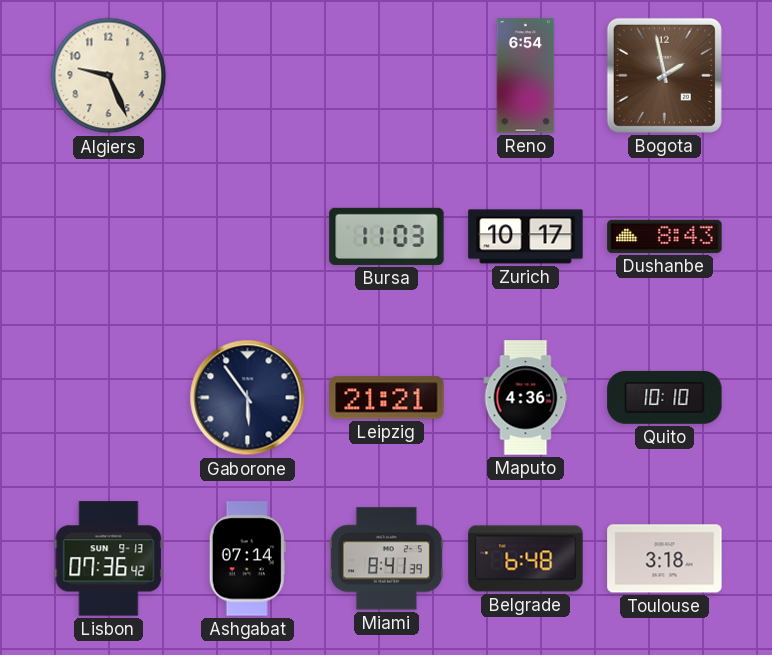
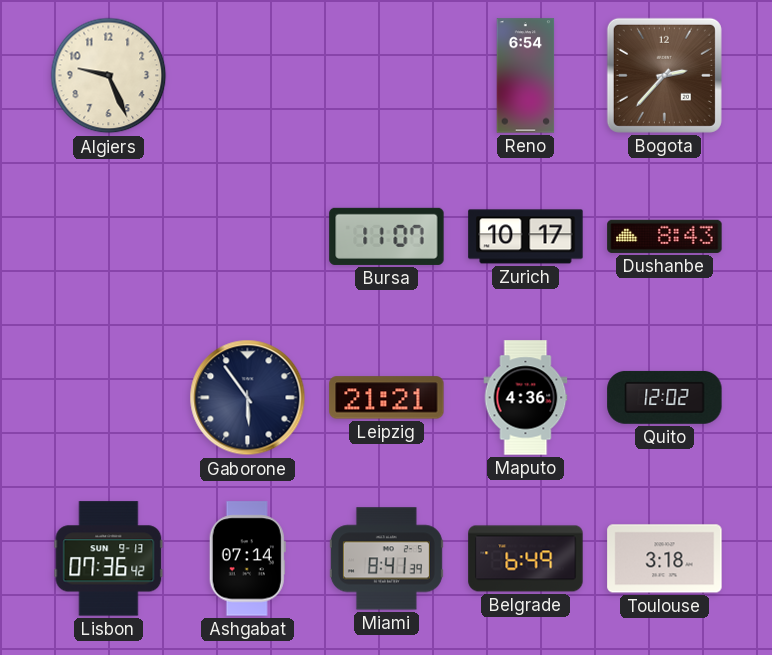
Bogota: 1:58 -> 2:37
Bursa: 11:03 -> 11:07
Quito: 10:10 -> 12:02
Belgrade: 6:48 -> 6:49
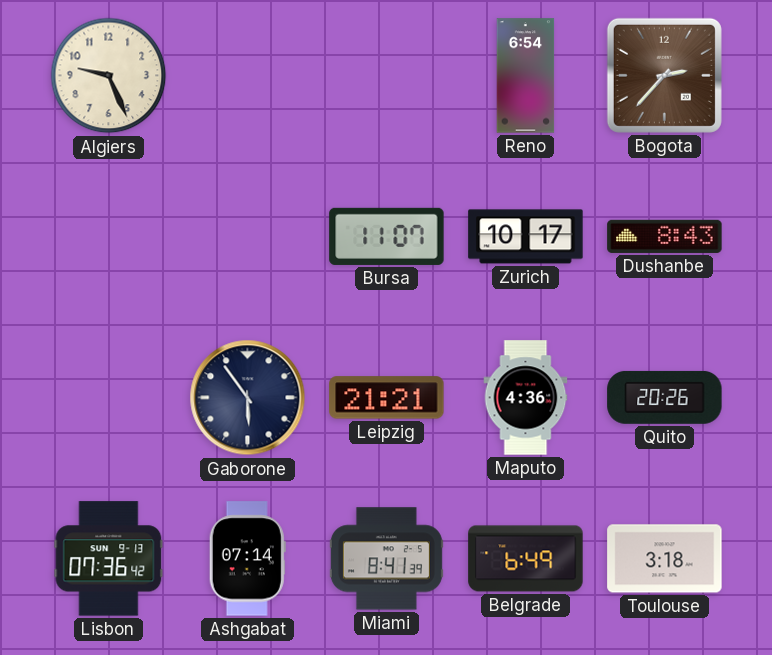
Quito: 12:02 -> 20:26
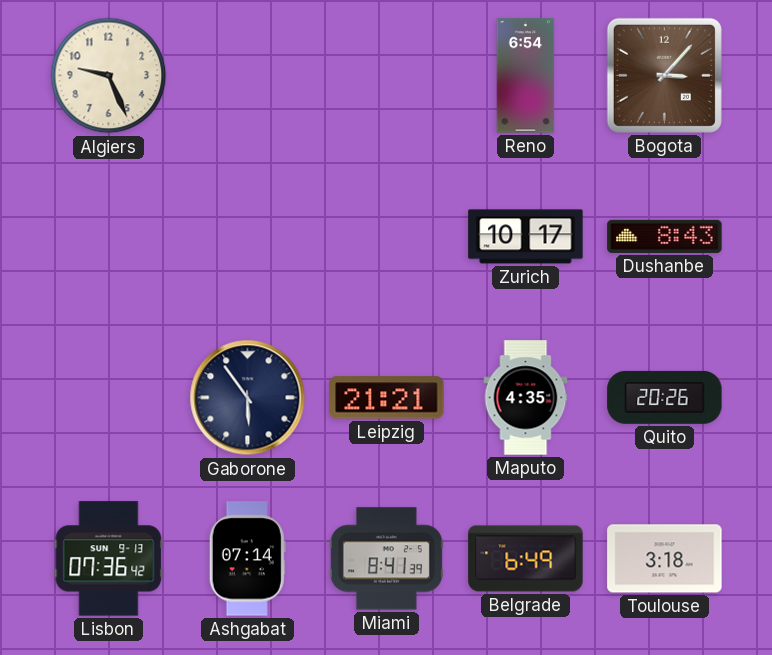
Bogota: 2:37 -> 3:07
Bursa: 11:07 -> none
Maputo: 4:36 -> 4:35
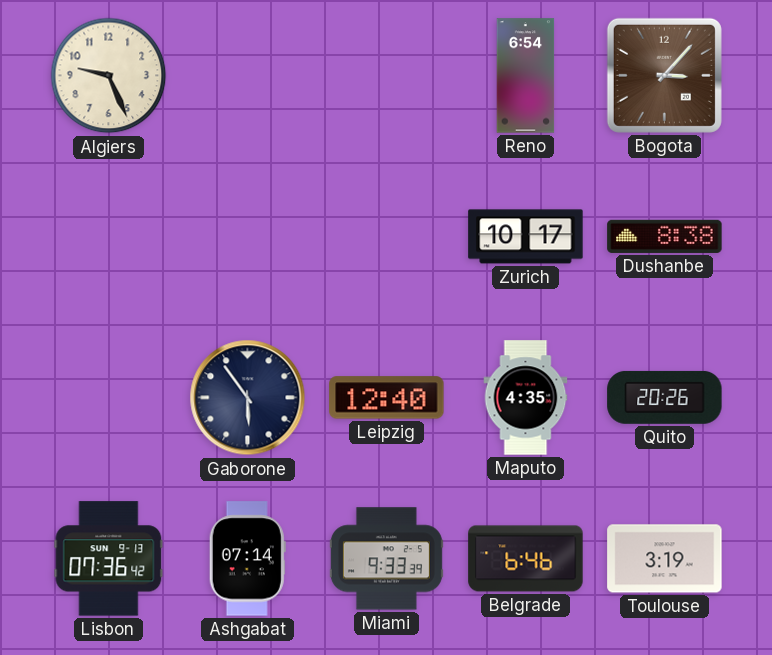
Dushanbe: 8:43 -> 8:38
Leipzig: 21:21 -> 12:40
Miami: 8:41 -> 9:33
Belgrade: 6:49 -> 6:46
Toulouse: 3:18 -> 3:19
